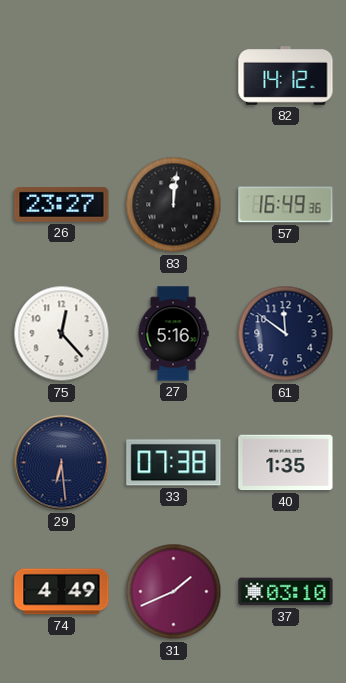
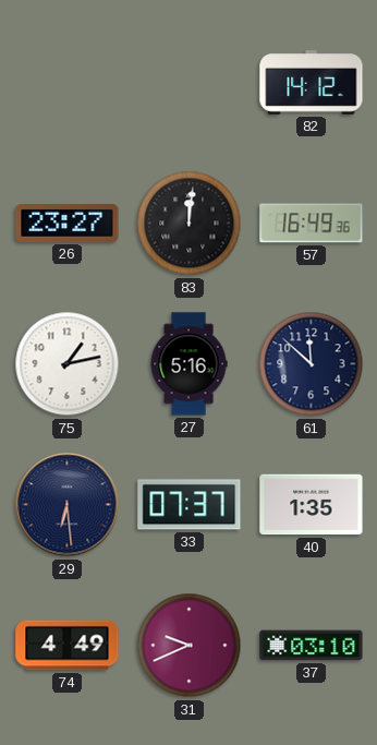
75: 12:23 -> 1:13
61: 11:51 -> 11:52
33: 07:38 -> 07:37
31: 1:41 -> 9:41
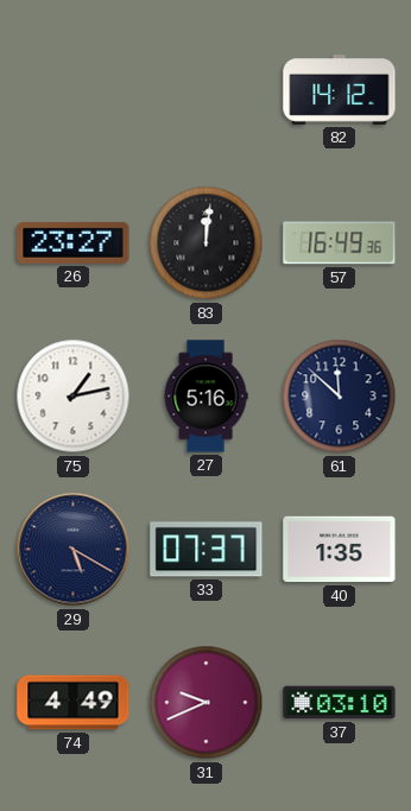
29: 6:29 -> 5:20
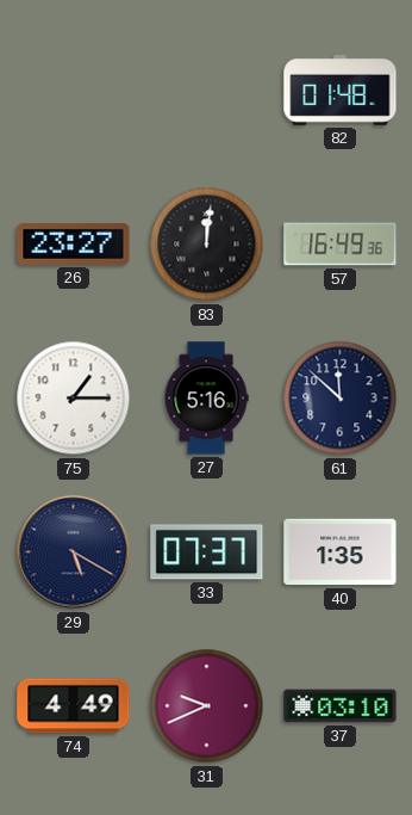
82: 14:12 -> 01:48
75: 1:13 -> 1:15
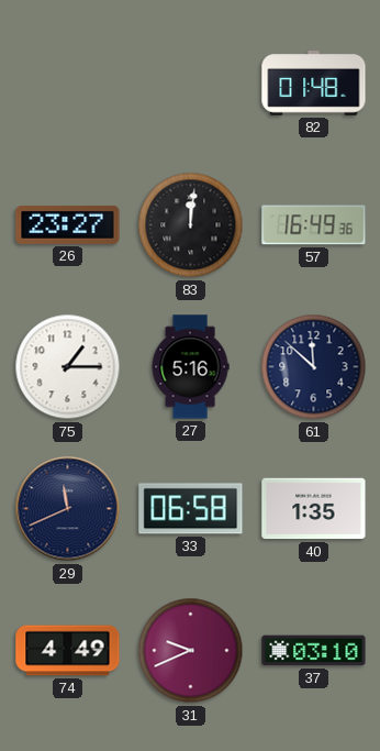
29: 5:20 -> 11:41
33: 07:37 -> 06:58
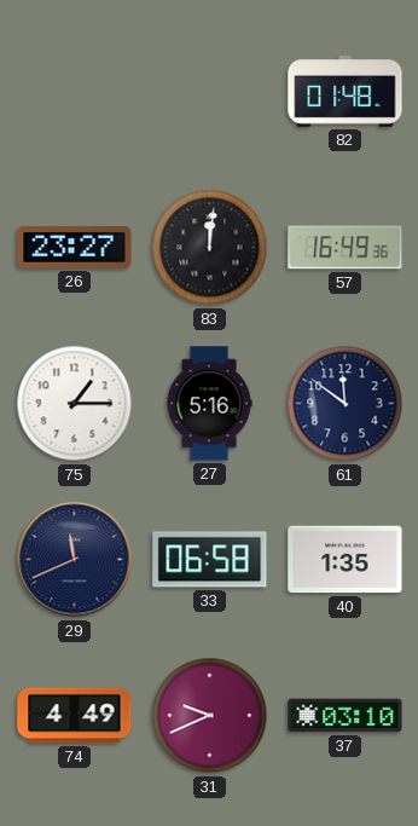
61: 11:52 -> 11:51
